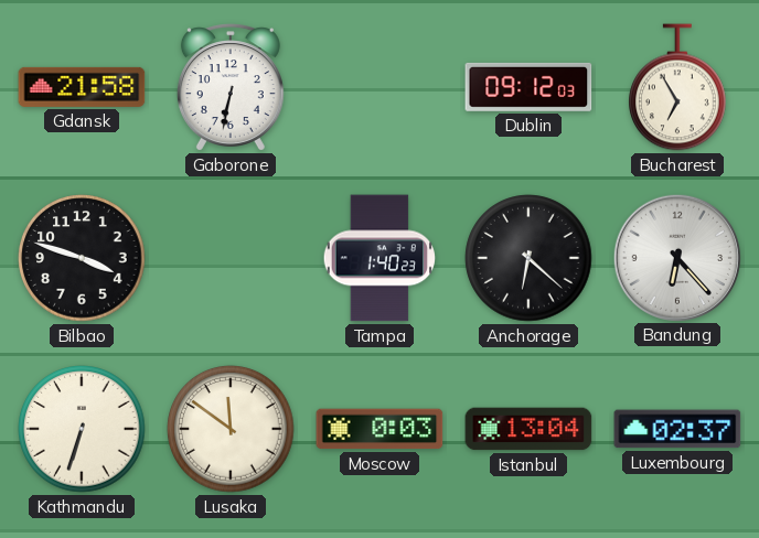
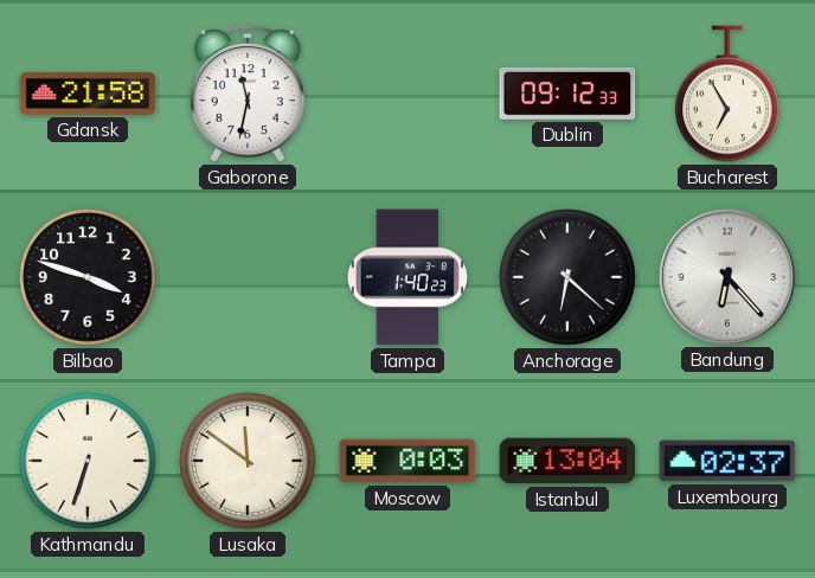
Gaborone: 6:32 -> 11:32
Dublin: 09:12:03 -> 09:12:33
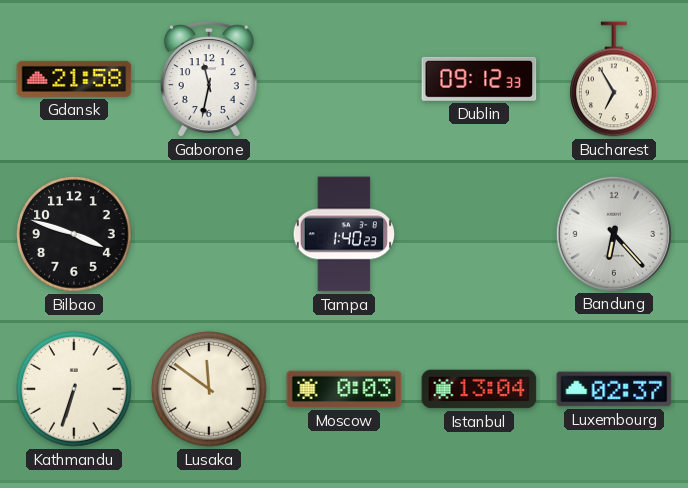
Anchorage: 6:22 -> none
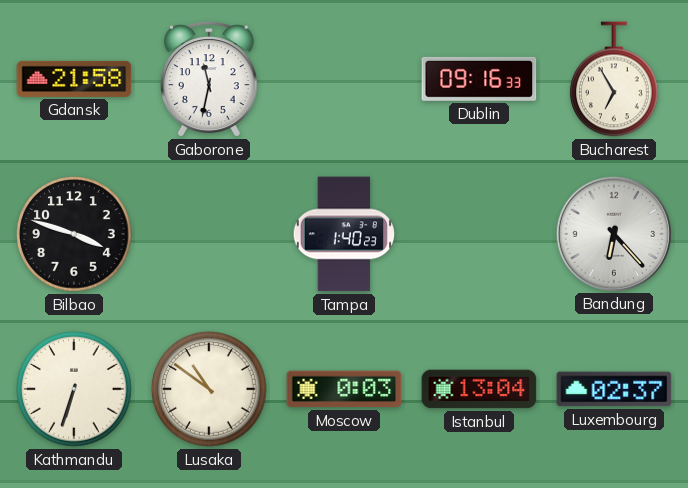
Dublin: 09:12 -> 09:16
Lusaka: 11:51 -> 10:51
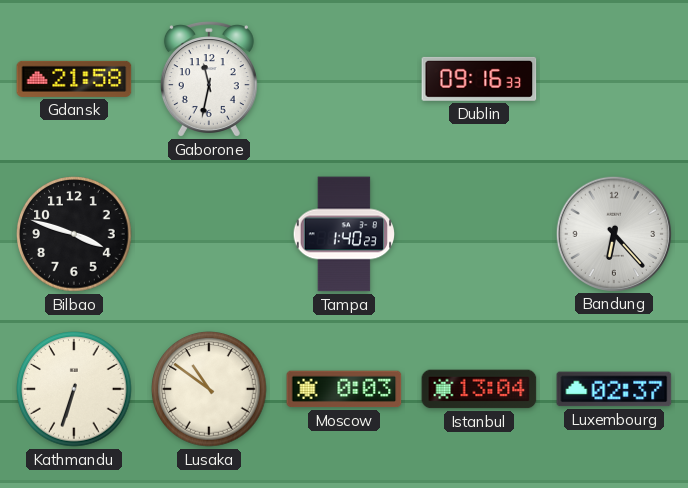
Bucharest: 6:55 -> none
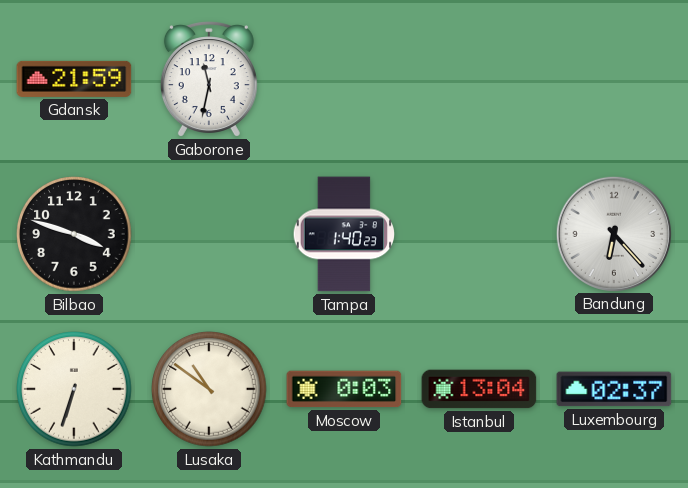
Gdansk: 21:58 -> 21:59
Dublin: 09:16 -> none
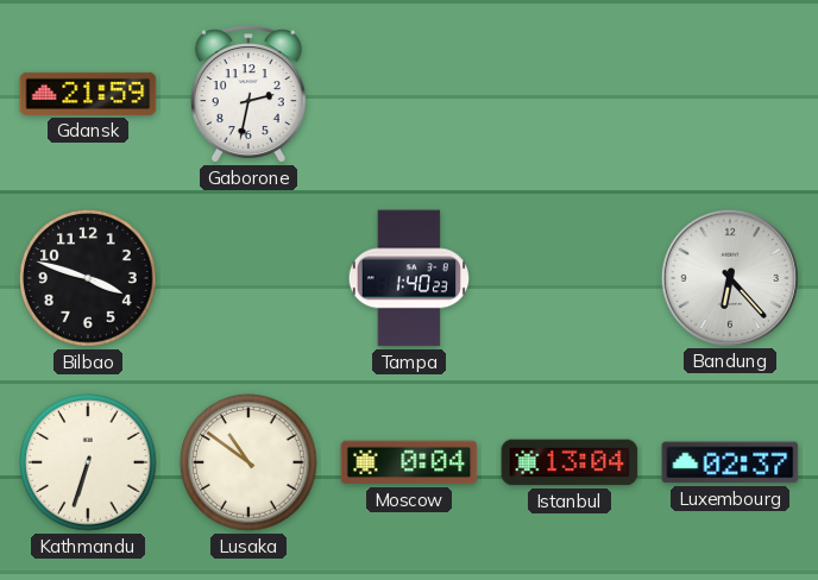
Gaborone: 11:32 -> 2:32
Moscow: 0:03 -> 0:04
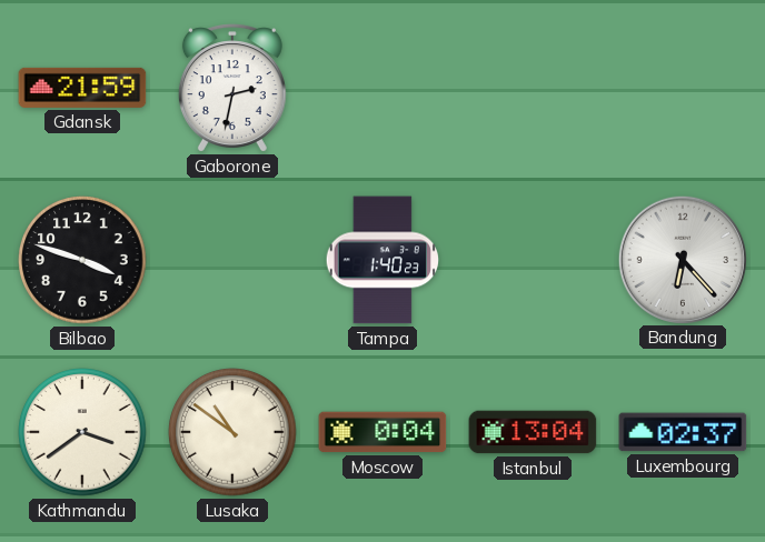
Kathmandu: 6:33 -> 3:39
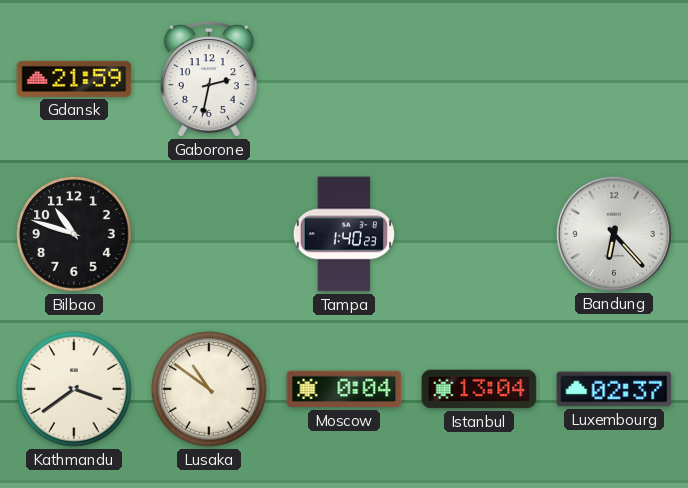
Bilbao: 3:48 -> 10:48
